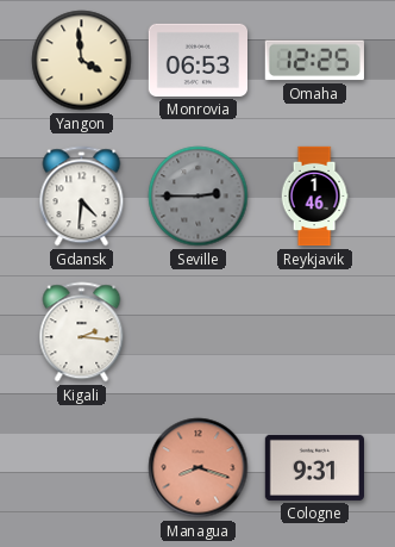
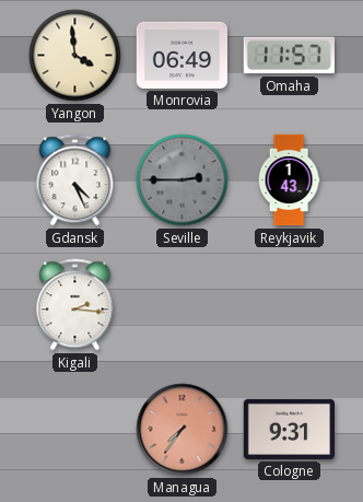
Monrovia: 06:53 -> 06:49
Omaha: 12:25 -> 11:57
Gdansk: 4:31 -> 4:26
Reykjavik: 1:46 -> 1:43
Managua: 8:18 -> 7:36
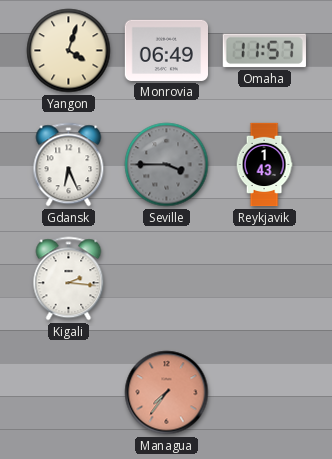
Yangon: 3:59 -> 4:03
Gdansk: 4:26 -> 6:26
Seville: 2:45 -> 3:45
Cologne: 9:31 -> none
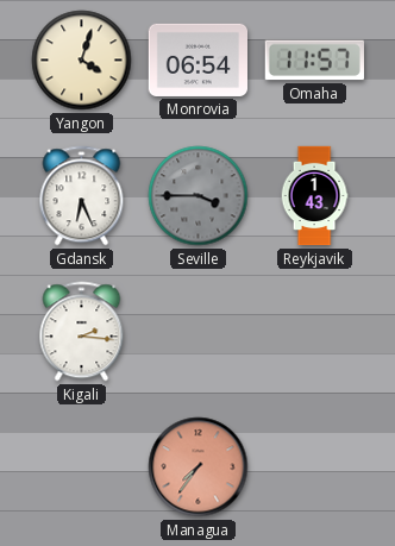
Monrovia: 06:49 -> 06:54
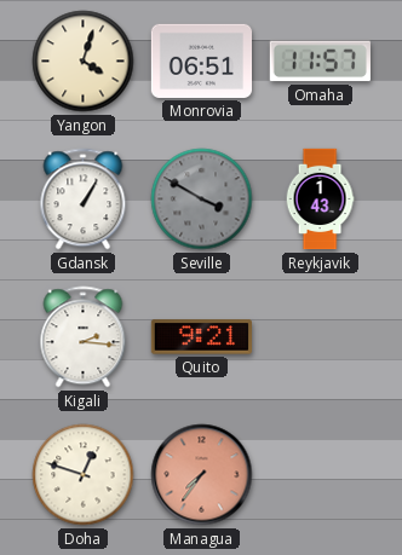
Monrovia: 06:54 -> 06:51
Gdansk: 6:26 -> 1:05
Seville: 3:45 -> 3:50
Quito: none -> 9:21
Doha: none -> 12:48
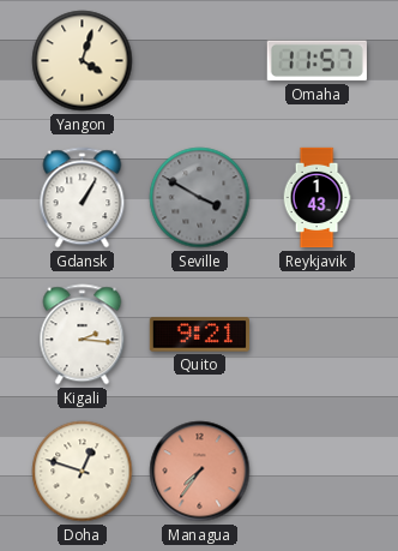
Monrovia: 06:51 -> none
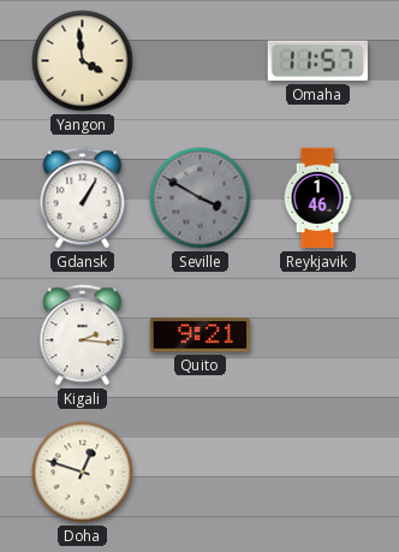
Yangon: 4:03 -> 3:59
Reykjavik: 1:43 -> 1:46
Managua: 7:36 -> none
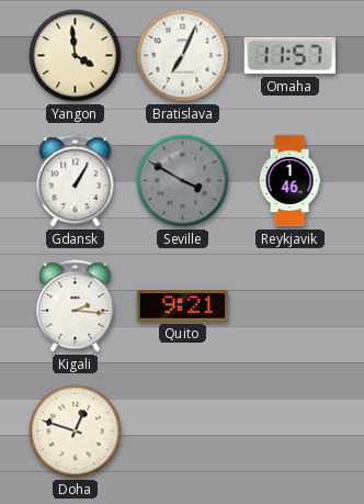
Bratislava: none -> 7:04
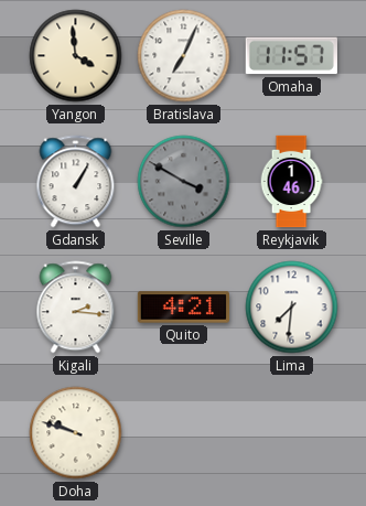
Quito: 9:21 -> 4:21
Lima: none -> 7:31
Doha: 12:48 -> 9:48
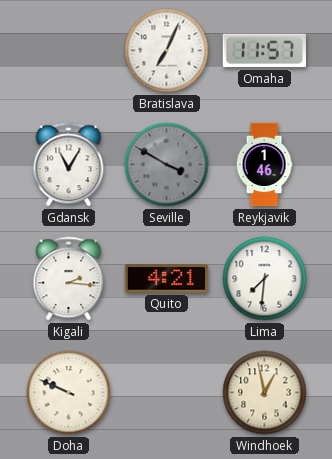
Yangon: 3:59 -> none
Gdansk: 1:05 -> 11:05
Doha: 9:48 -> 9:49
Windhoek: none -> 12:58
